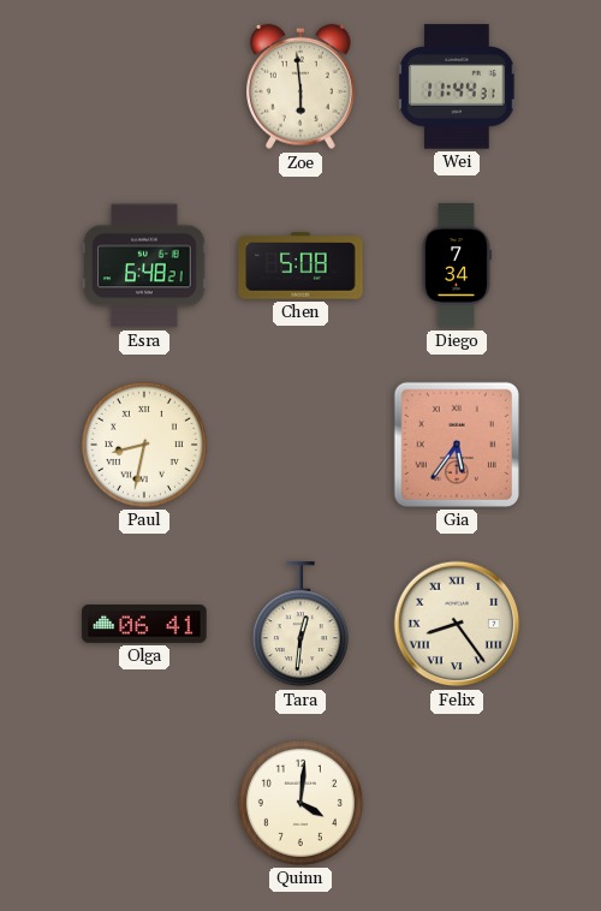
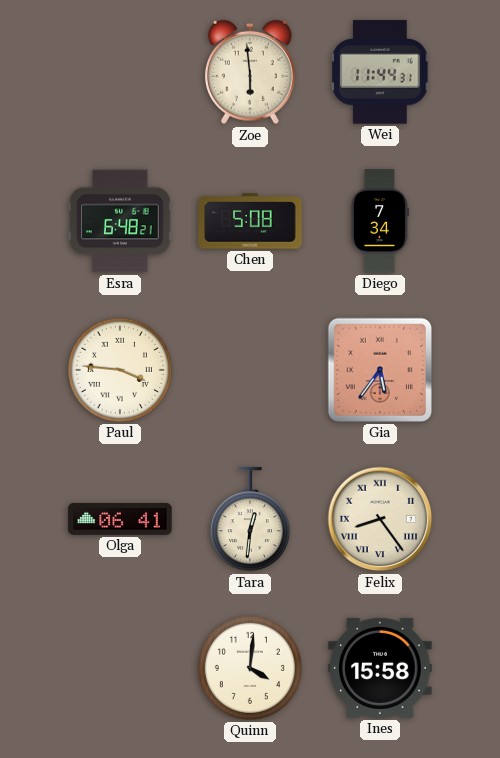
Paul: 8:32 -> 3:46
Ines: none -> 15:58
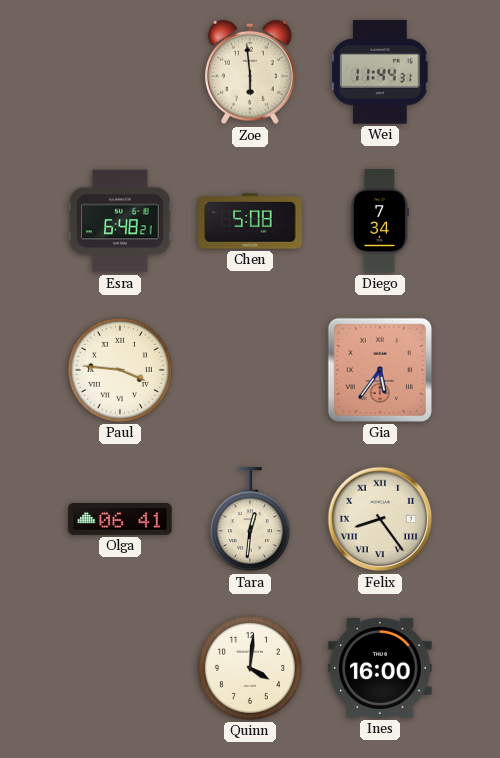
Ines: 15:58 -> 16:00
